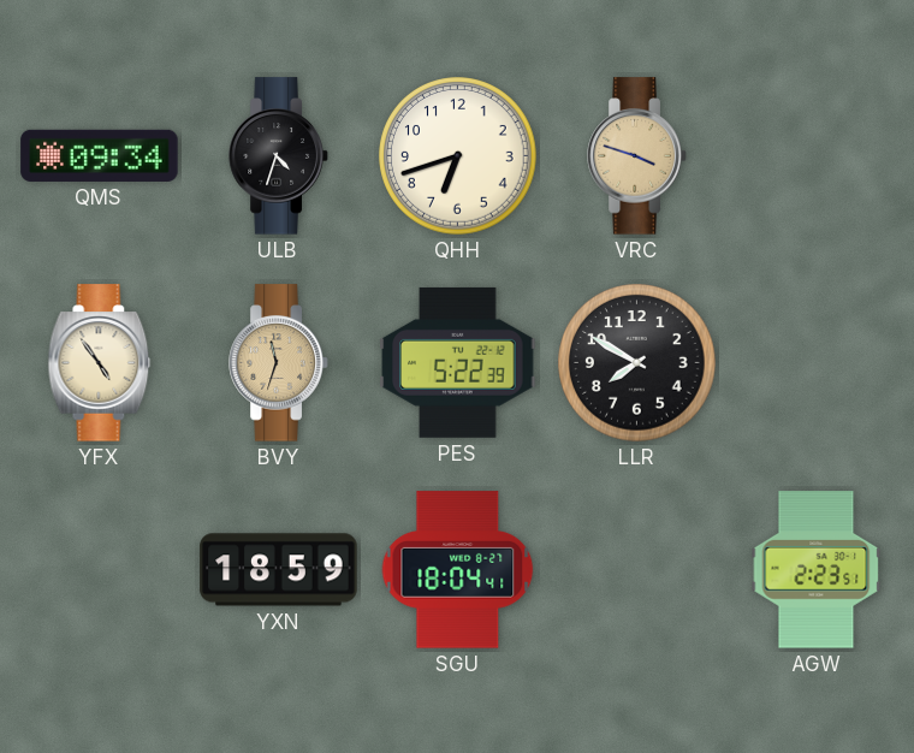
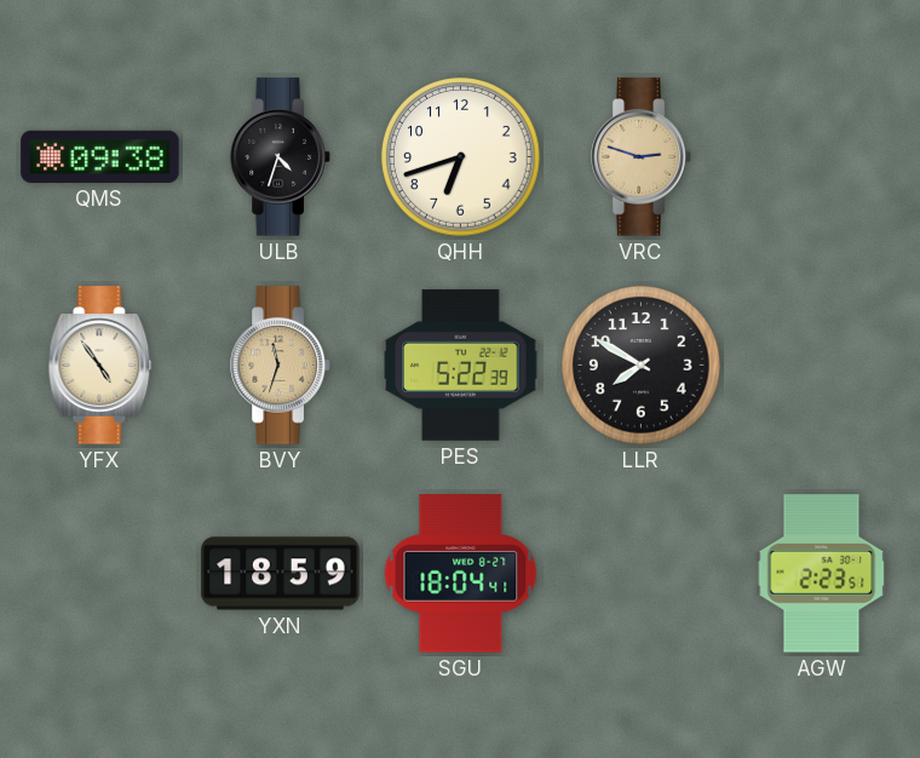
QMS: 09:34 -> 09:38
VRC: 3:48 -> 2:48
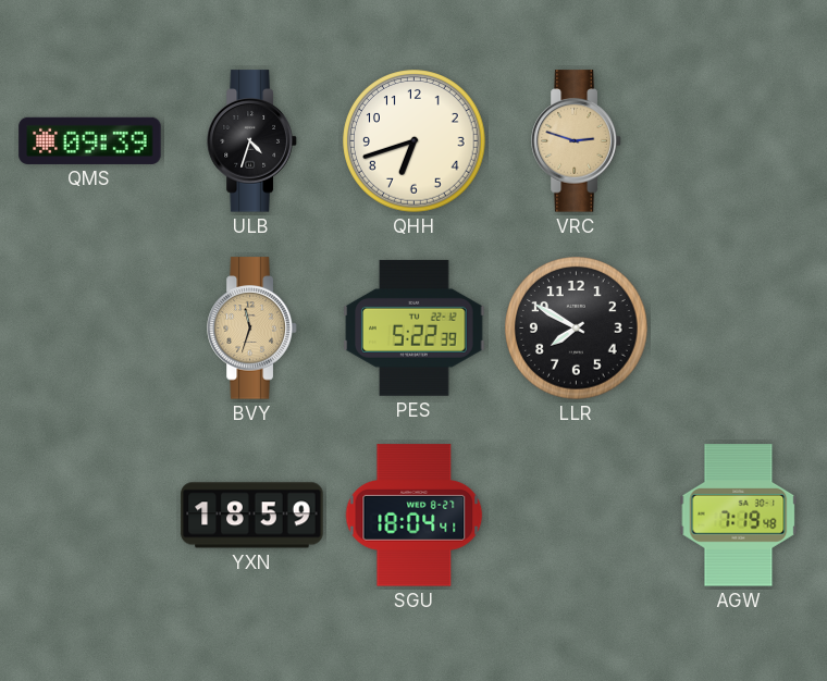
QMS: 09:38 -> 09:39
YFX: 4:54 -> none
AGW: 2:23 -> 7:19
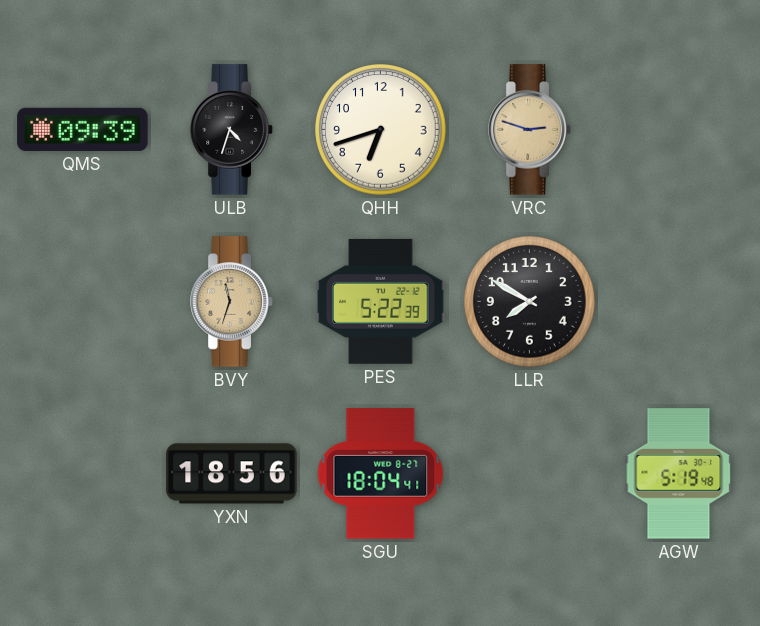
YXN: 18:59 -> 18:56
AGW: 7:19 -> 5:19
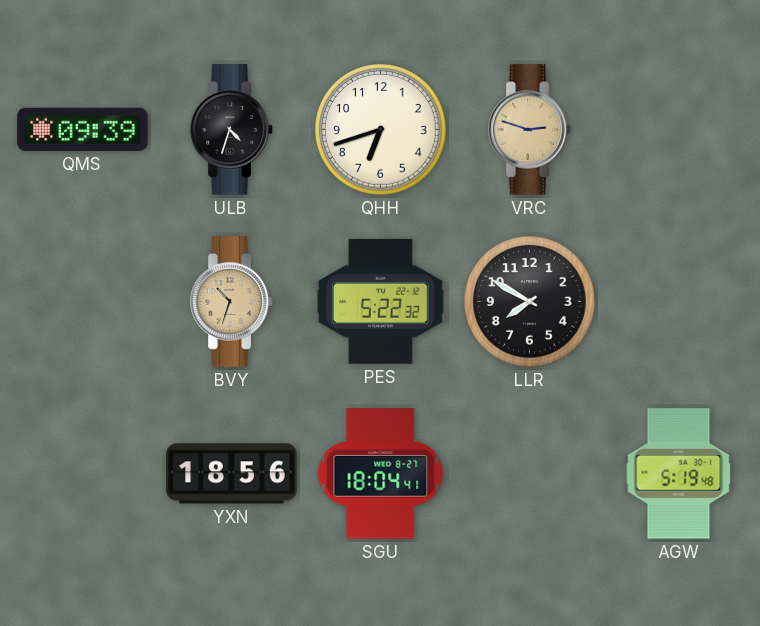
BVY: 11:33 -> 10:33
PES: 5:22:39 -> 5:22:32
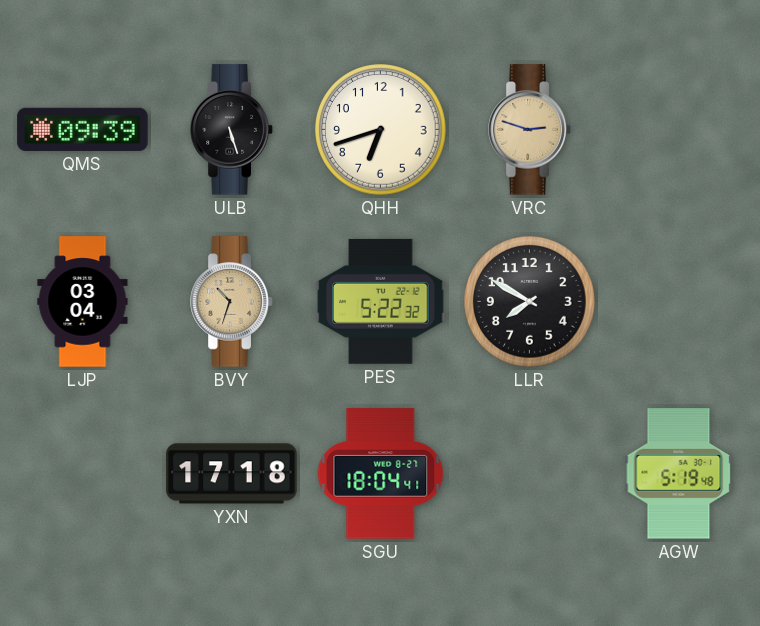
ULB: 4:33 -> 5:27
LJP: none -> 03:04
YXN: 18:56 -> 17:18
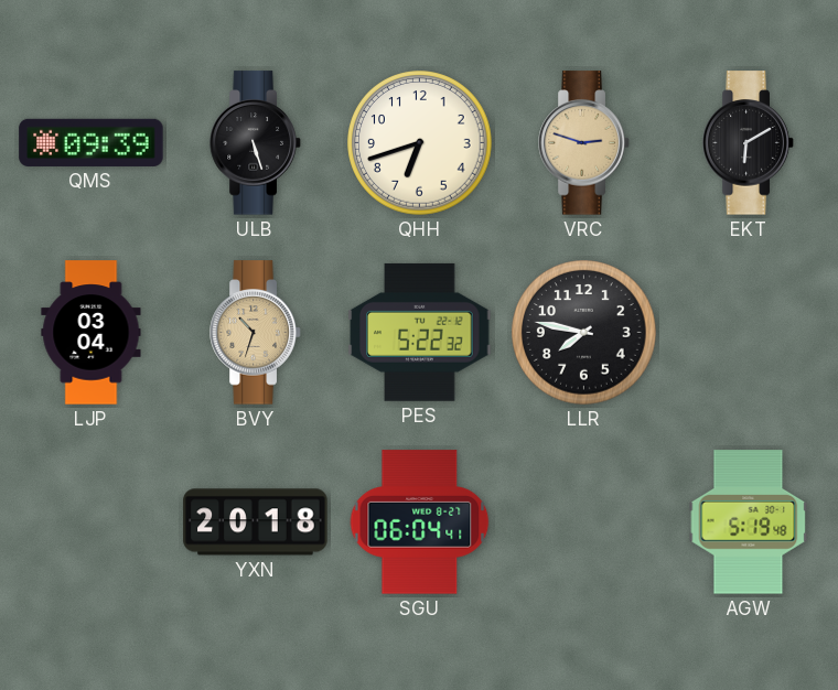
EKT: none -> 6:10
LLR: 7:50 -> 7:47
YXN: 17:18 -> 20:18
SGU: 18:04 -> 06:04
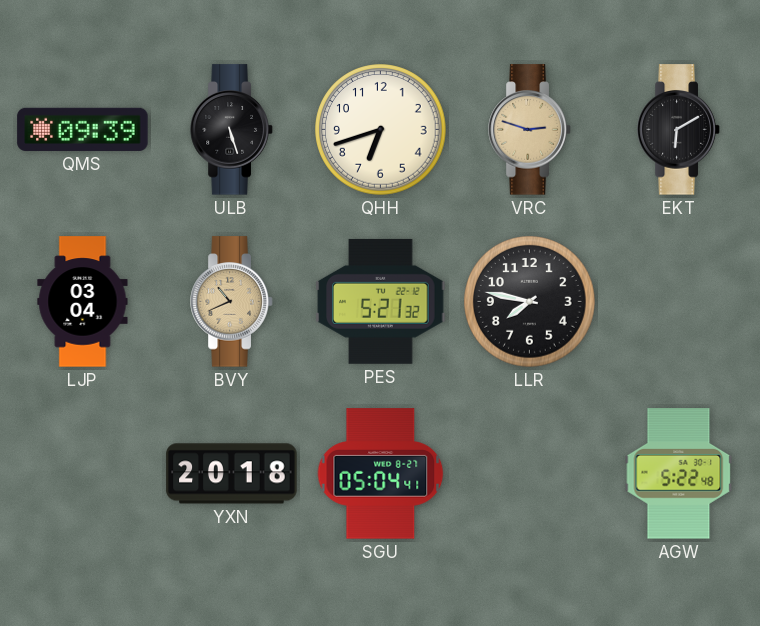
BVY: 10:33 -> 10:41
PES: 5:22 -> 5:21
SGU: 06:04 -> 05:04
AGW: 5:19 -> 5:22
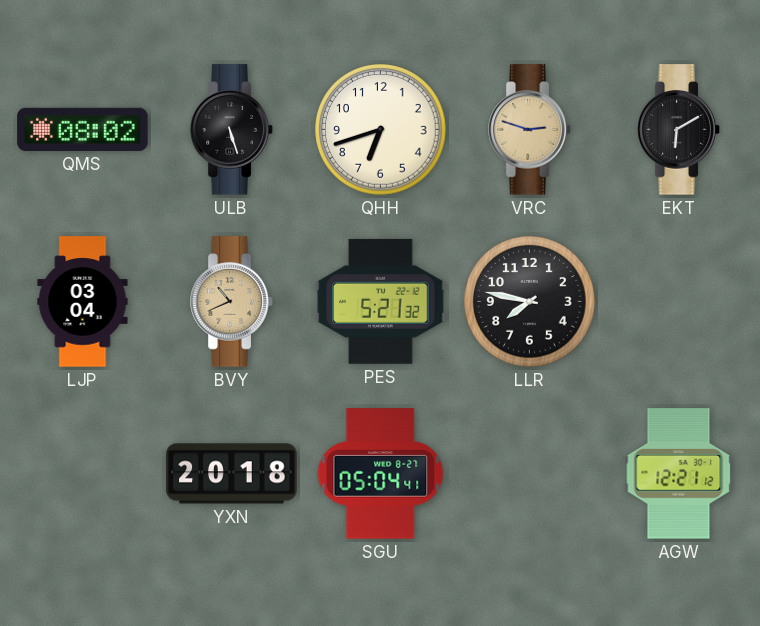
QMS: 09:39 -> 08:02
AGW: 5:22 -> 12:21
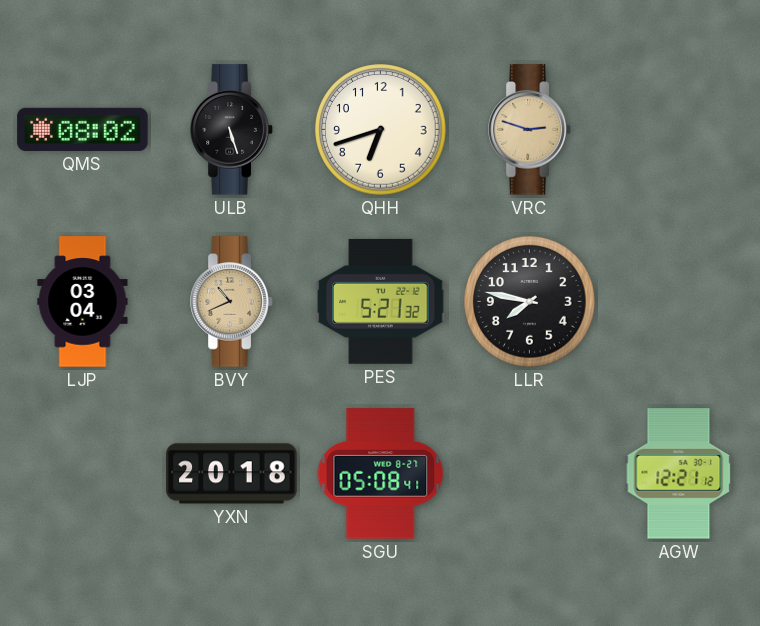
EKT: 6:10 -> none
SGU: 05:04 -> 05:08
